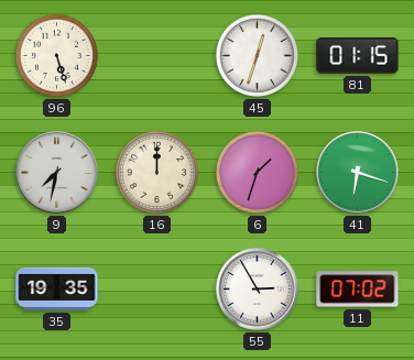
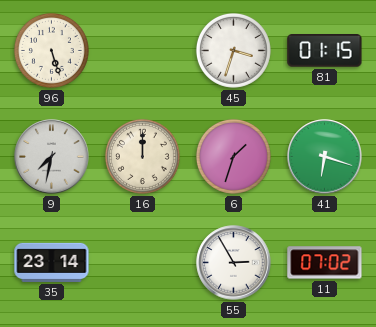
45: 12:33 -> 3:33
35: 19:35 -> 23:14
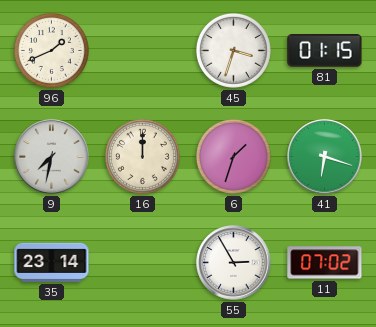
96: 5:27 -> 1:41
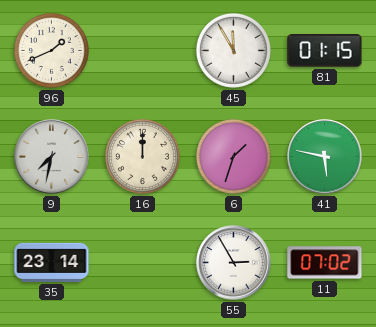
45: 3:33 -> 11:55
41: 6:18 -> 5:47
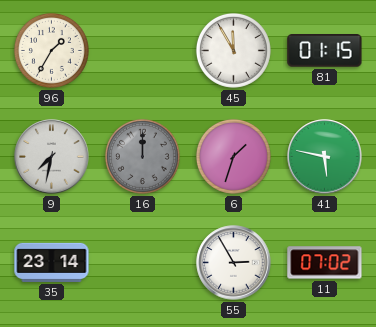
96: 1:41 -> 1:35
16 dial: cream -> grey
